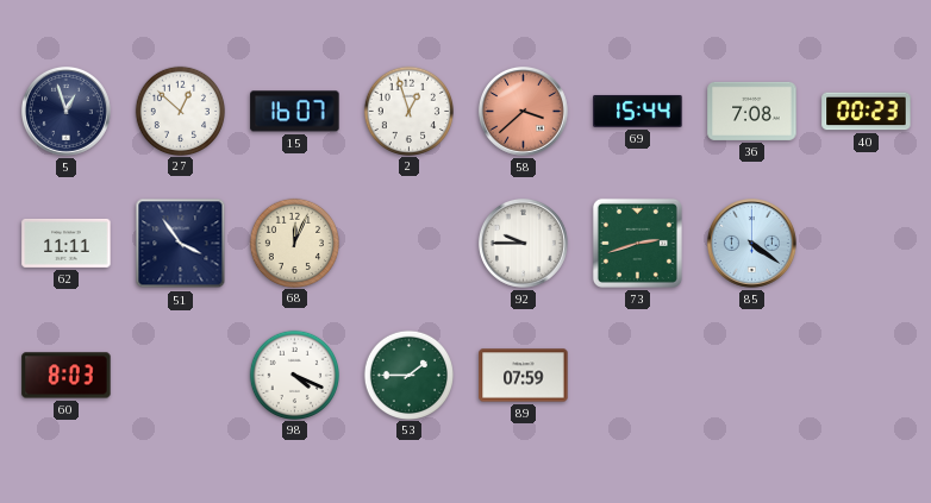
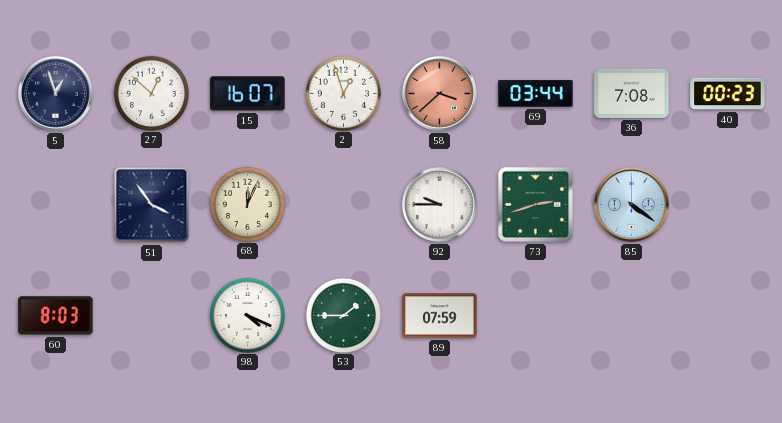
69: 15:44 -> 03:44
62: 11:11 -> none
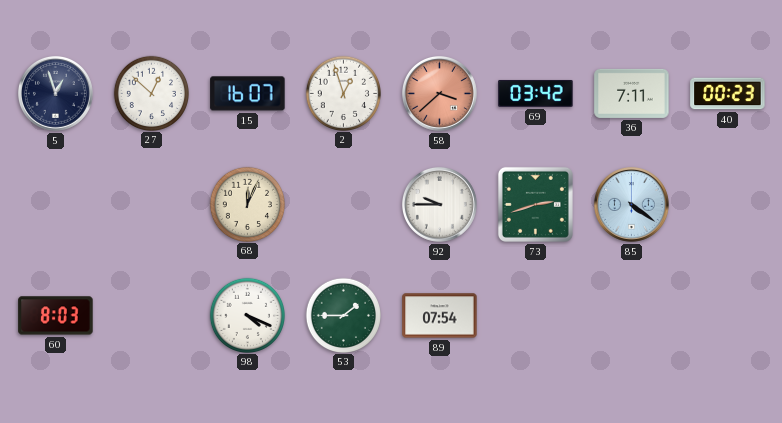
69: 03:44 -> 03:42
36: 7:08 -> 7:11
51: 3:54 -> none
89: 07:59 -> 07:54
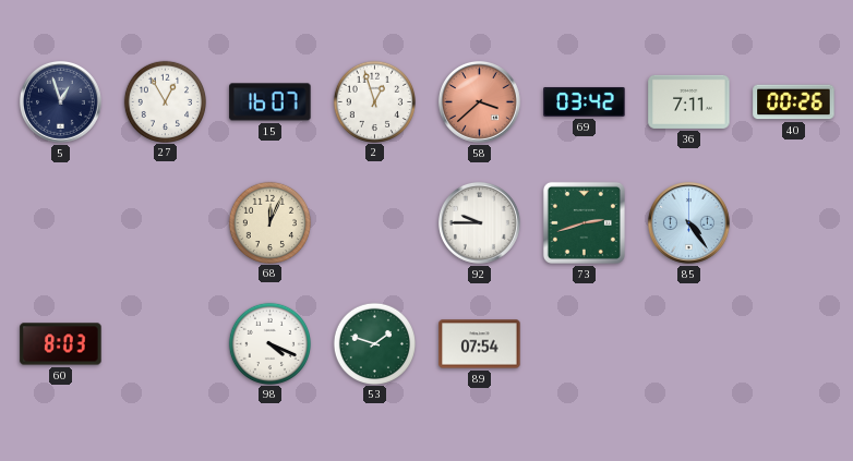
27: 12:52 -> 12:55
40: 00:23 -> 00:26
85: 4:21 -> 4:24
53: 1:45 -> 1:48
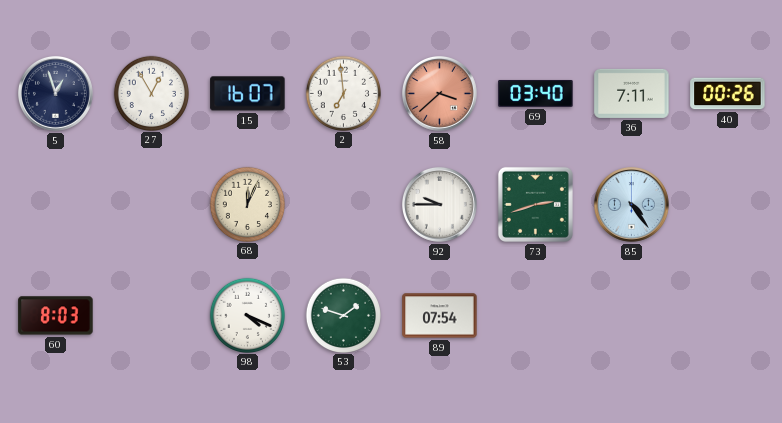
2: 12:57 -> 6:59
69: 03:42 -> 03:40
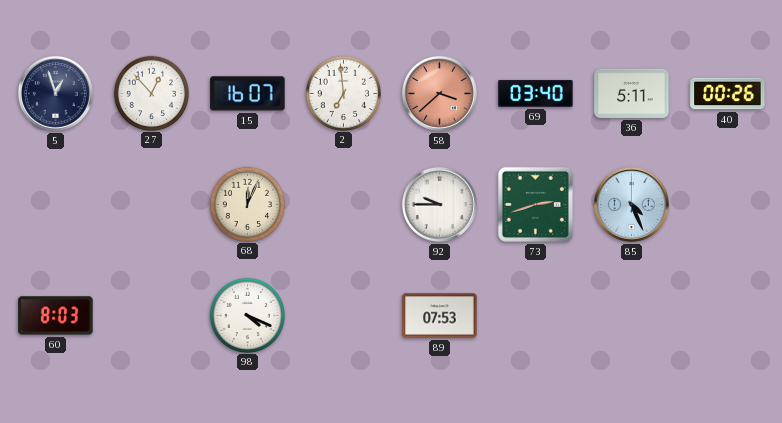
27: 12:55 -> 12:53
36: 7:11 -> 5:11
85: 4:24 -> 4:26
53: 1:48 -> none
89: 07:54 -> 07:53
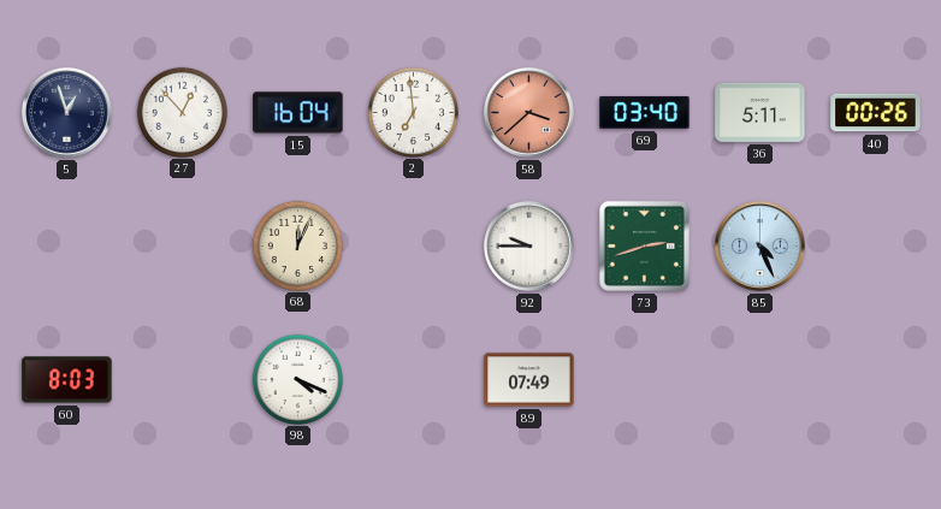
15: 16:07 -> 16:04
89: 07:53 -> 07:49
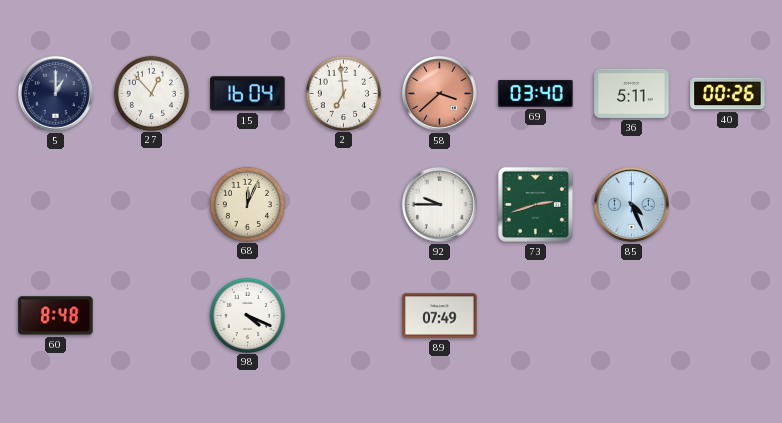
5: 12:57 -> 1:00
60: 8:03 -> 8:48
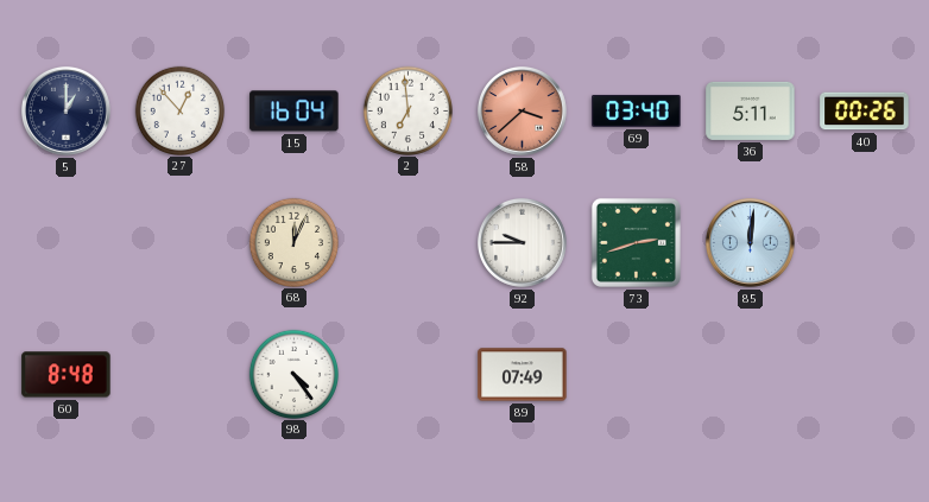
85: 4:26 -> 12:01
98: 4:19 -> 4:24
